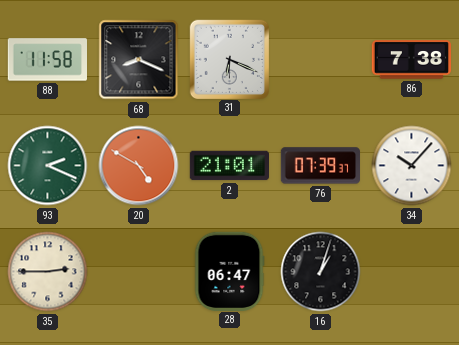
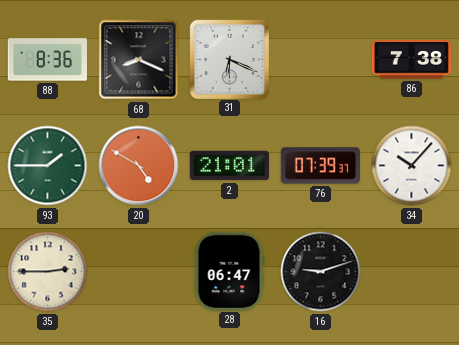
88: 11:58 -> 8:36
93: 2:19 -> 1:45
16: 1:03 -> 9:12
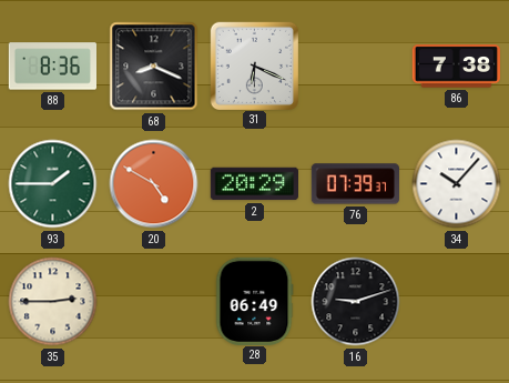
2: 21:01 -> 20:29
28: 06:47 -> 06:49
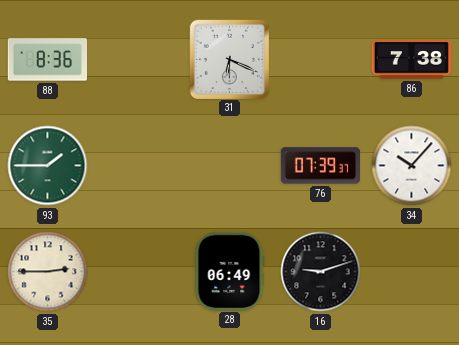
68: 8:19 -> none
20: 4:50 -> none
2: 20:29 -> none
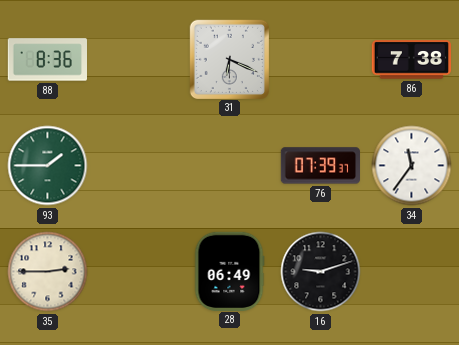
34: 10:07 -> 11:36
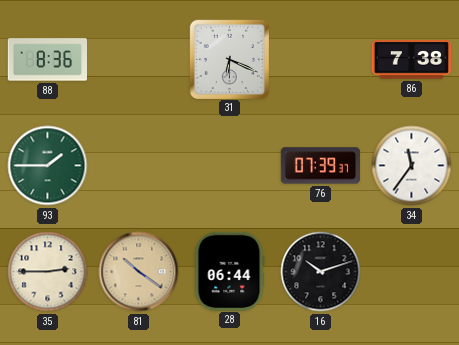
81: none -> 10:21
28: 06:49 -> 06:44
16: 9:12 -> 10:12
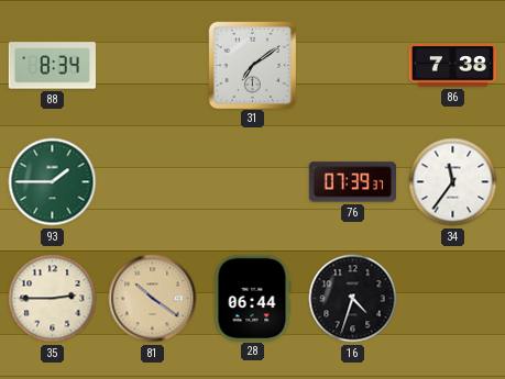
88: 8:36 -> 8:34
31: 6:19 -> 7:09
16: 10:12 -> 4:33
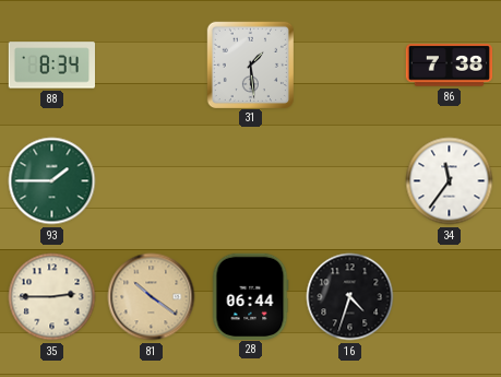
31: 7:09 -> 1:29
76: 07:39 -> none
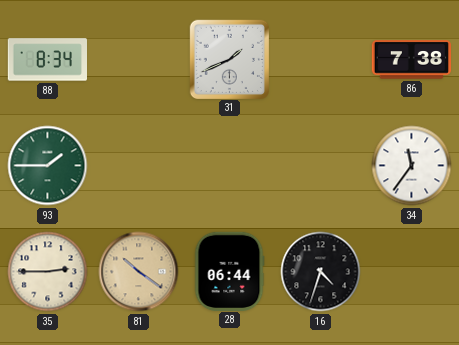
31: 1:29 -> 1:41
